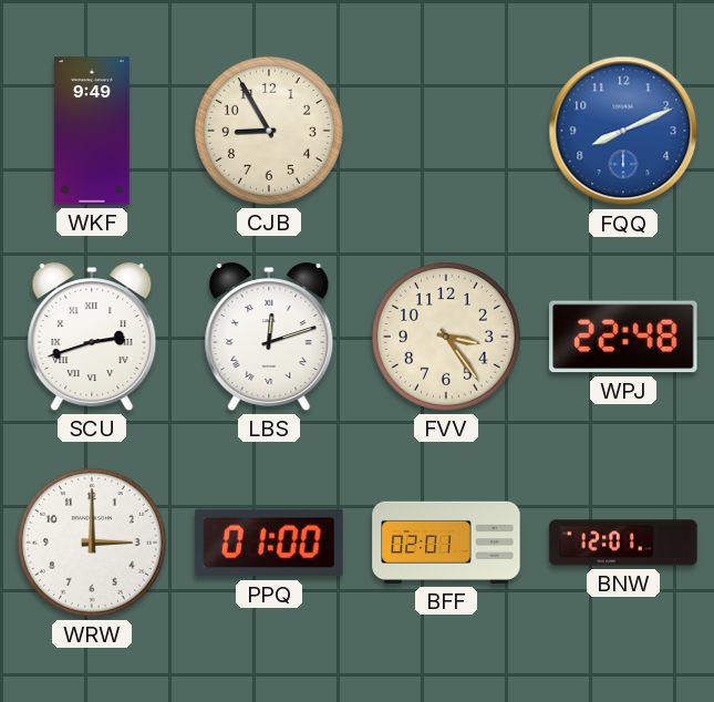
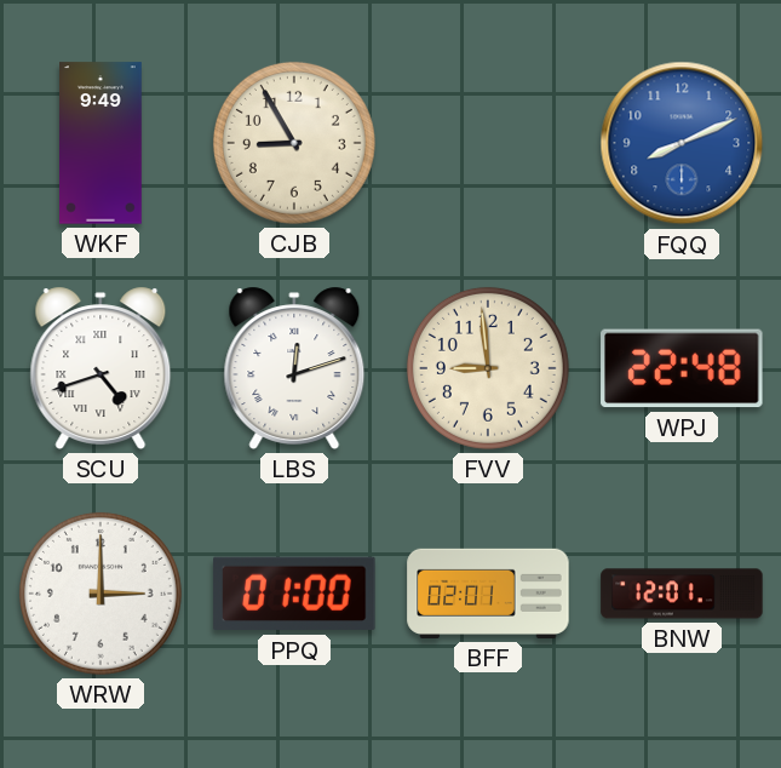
SCU: 2:42 -> 4:42
FVV: 3:24 -> 8:59
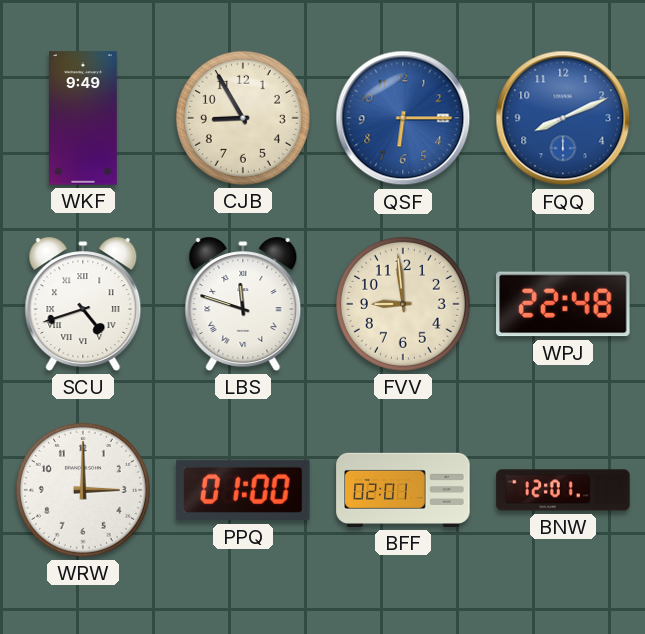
QSF: none -> 6:15
LBS: 12:12 -> 11:48
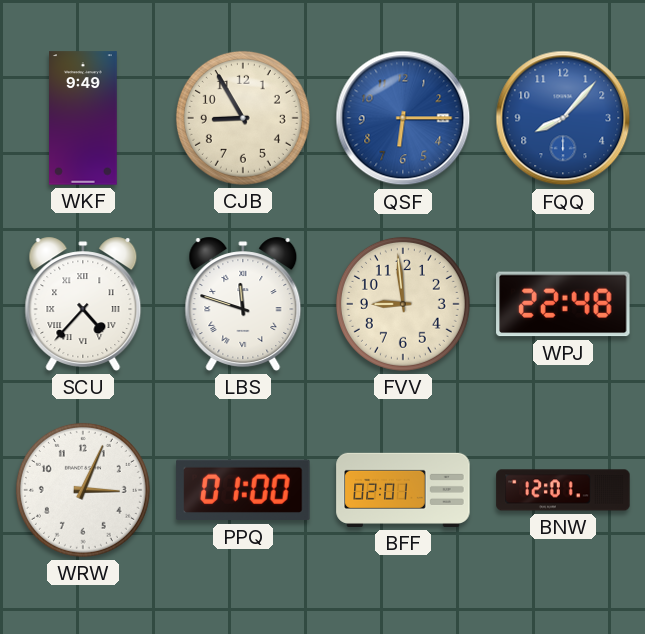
FQQ: 8:11 -> 8:07
SCU: 4:42 -> 4:37
WRW: 3:00 -> 3:04
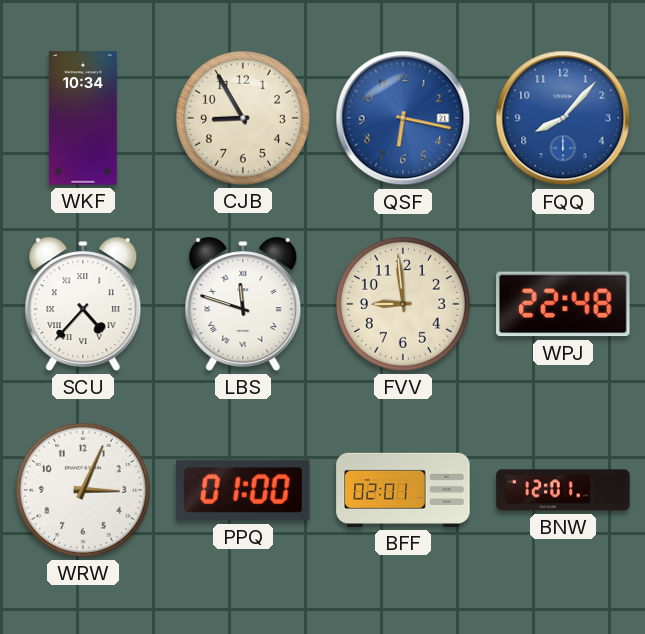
WKF: 9:49 -> 10:34
QSF: 6:15 -> 6:17
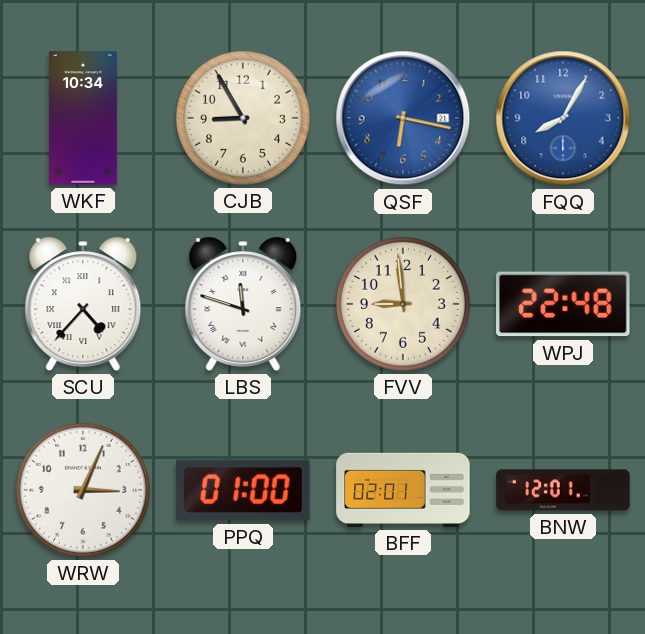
FQQ: 8:07 -> 8:05
